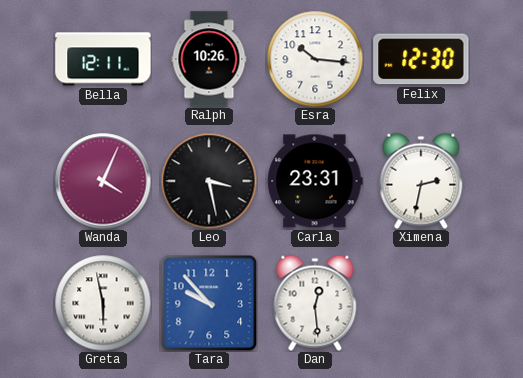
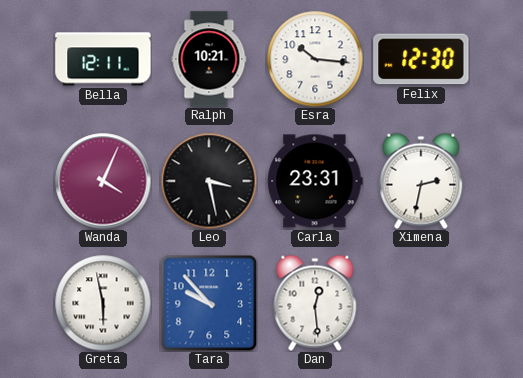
Ralph: 10:26 -> 10:21
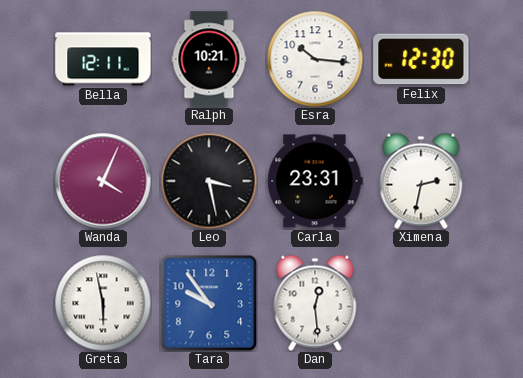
Tara: 9:53 -> 9:54
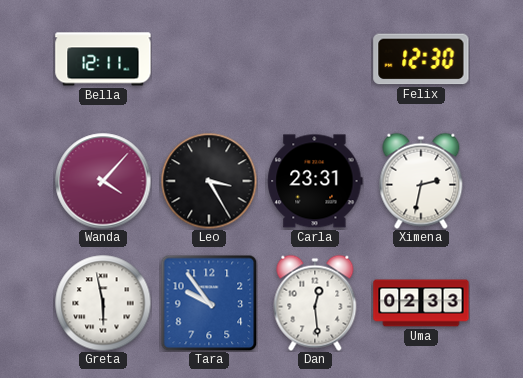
Ralph: 10:21 -> none
Esra: 10:16 -> none
Wanda: 4:04 -> 4:07
Leo: 3:28 -> 3:25
Uma: none -> 02:33
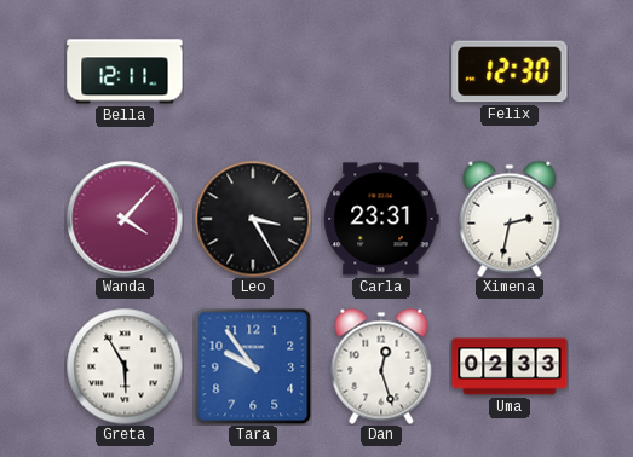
Greta: 5:58 -> 5:55
Dan: 12:29 -> 12:27
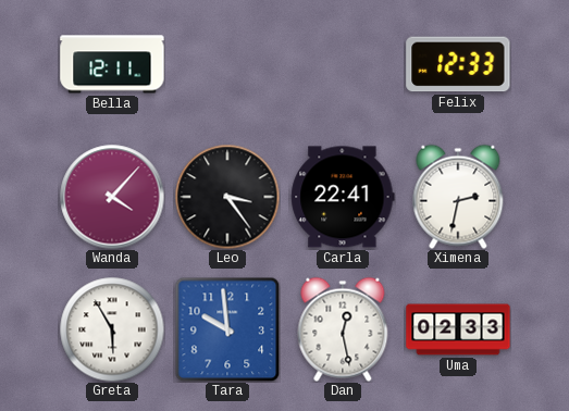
Felix: 12:30 -> 12:33
Leo: 3:25 -> 3:24
Carla: 23:31 -> 22:41
Tara: 9:54 -> 9:59
Dan: 12:27 -> 12:28
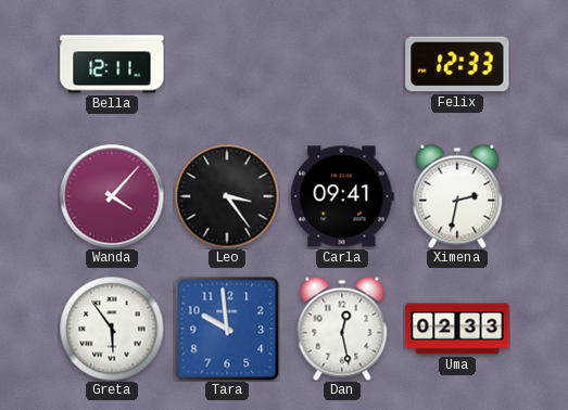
Carla: 22:41 -> 09:41
Greta: 5:55 -> 5:54
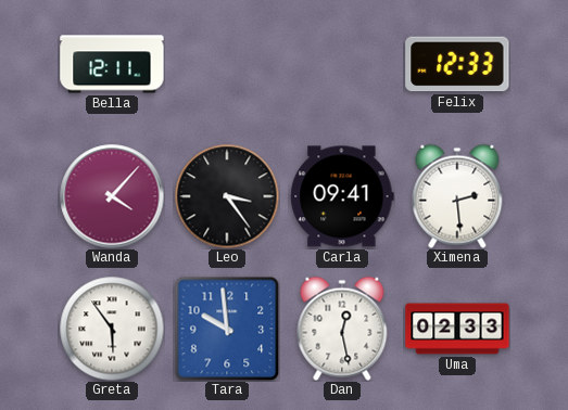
Ximena: 2:32 -> 2:29
